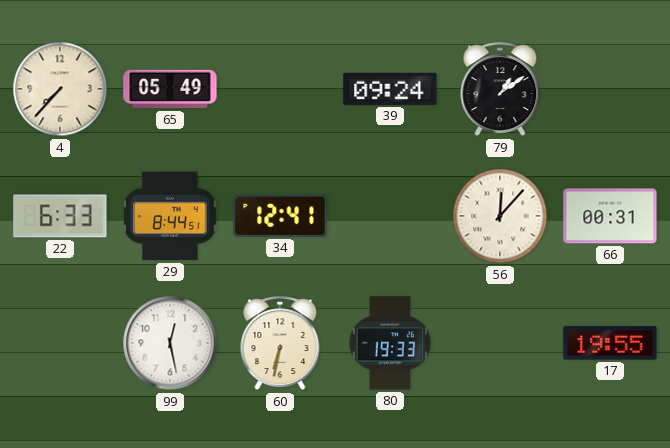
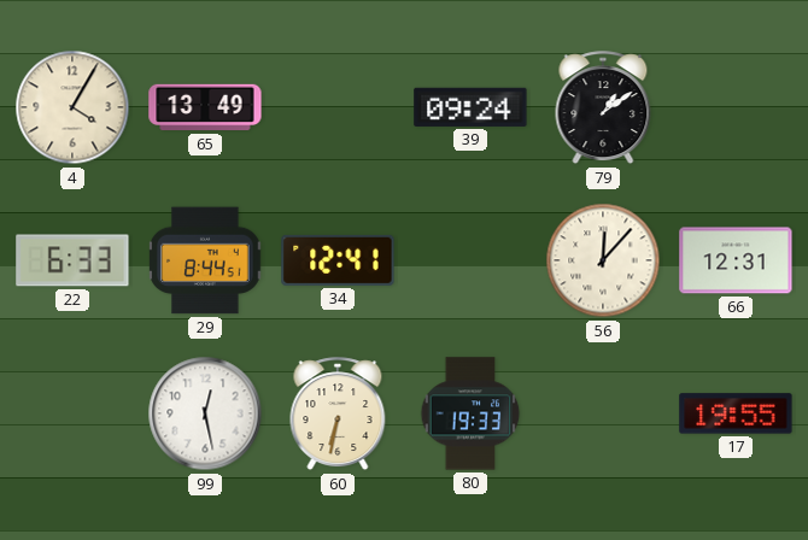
4: 7:37 -> 4:05
65: 05:49 -> 13:49
66: 00:31 -> 12:31
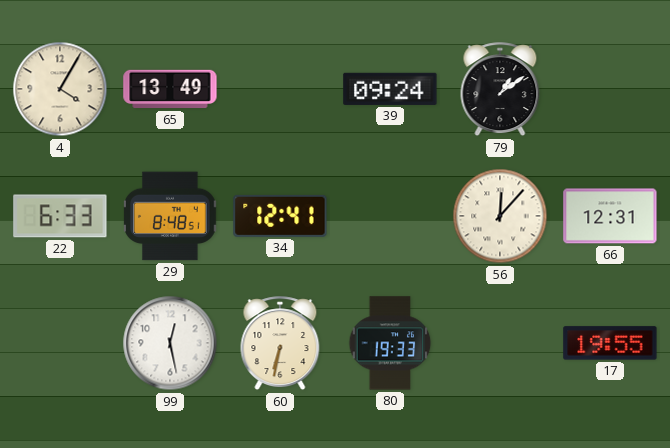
29: 8:44 -> 8:48
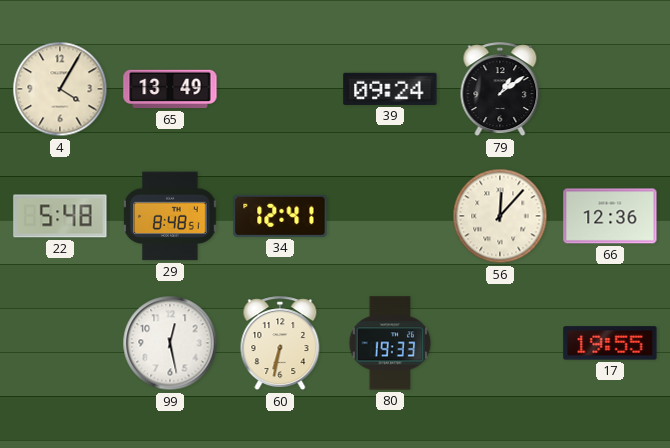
22: 6:33 -> 5:48
66: 12:31 -> 12:36
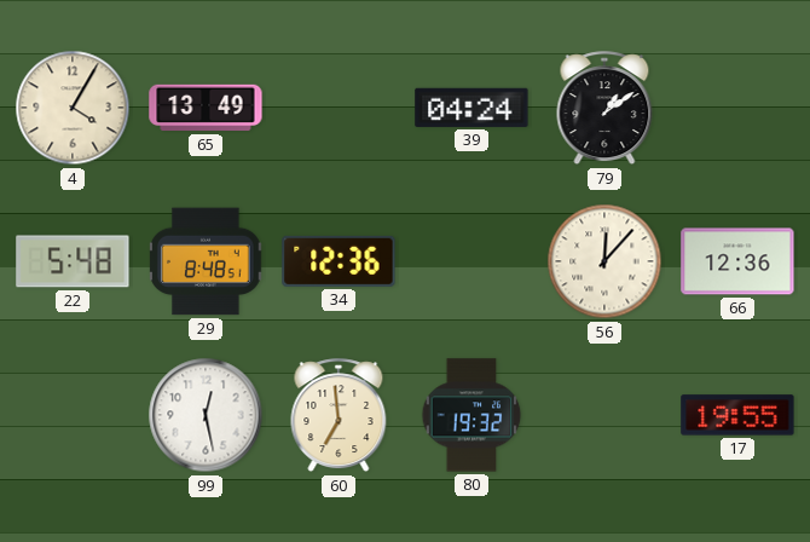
39: 09:24 -> 04:24
34: 12:41 -> 12:36
60: 6:32 -> 6:59
80: 19:33 -> 19:32
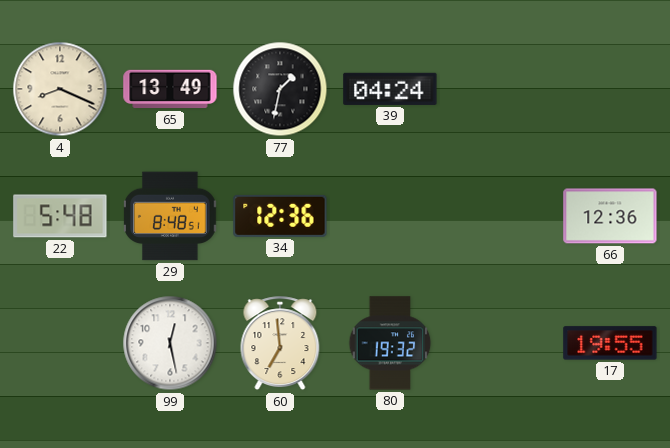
4: 4:05 -> 8:19
77: none -> 1:32
79: 1:09 -> none
56: 12:07 -> none
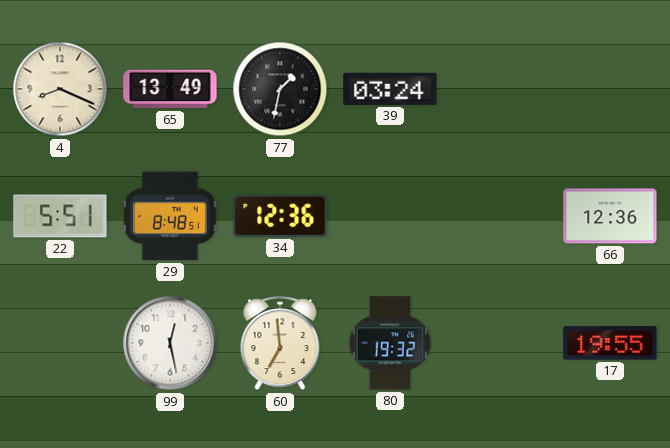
39: 04:24 -> 03:24
22: 5:48 -> 5:51
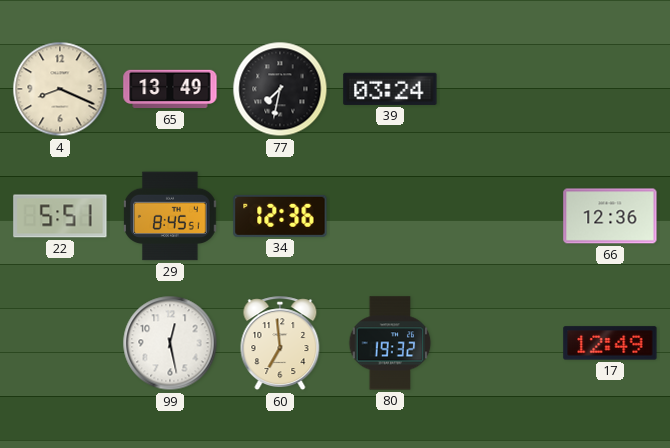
77: 1:32 -> 7:32
29: 8:48 -> 8:45
17: 19:55 -> 12:49
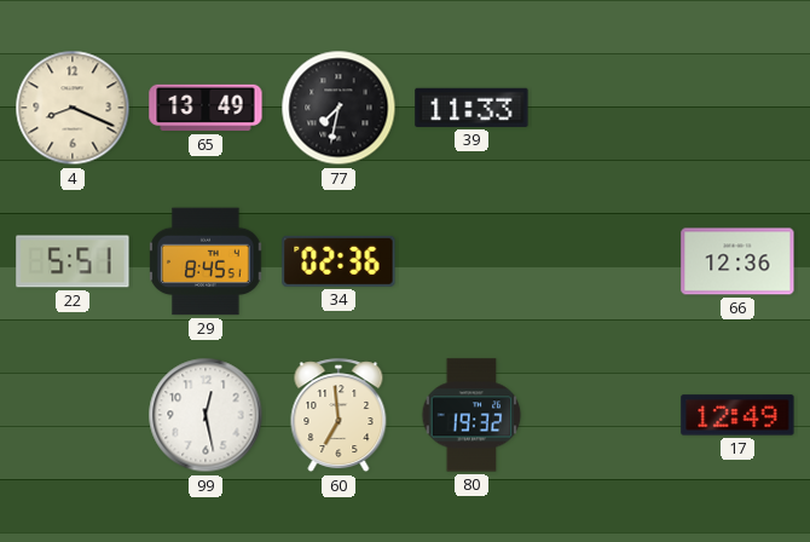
39: 03:24 -> 11:33
34: 12:36 -> 02:36
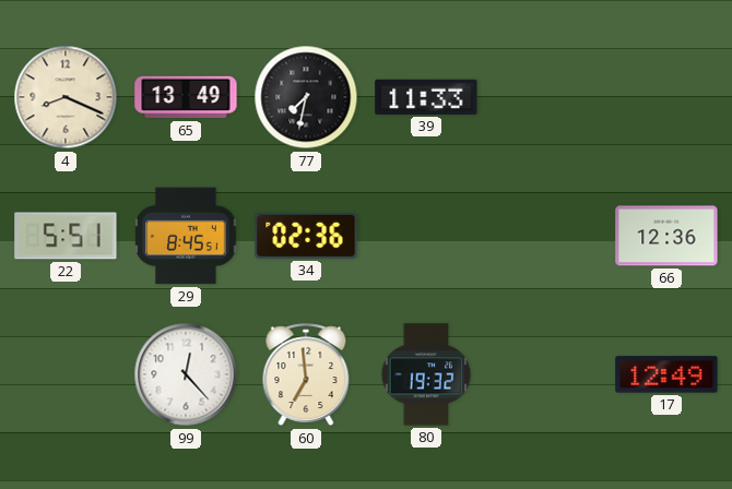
99: 12:28 -> 12:23
